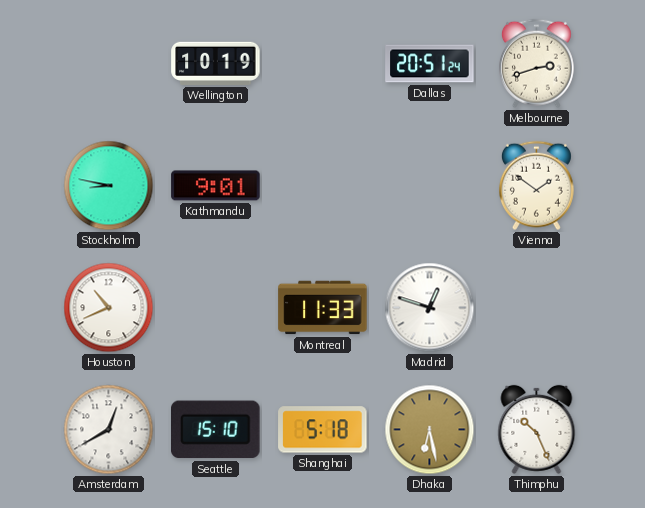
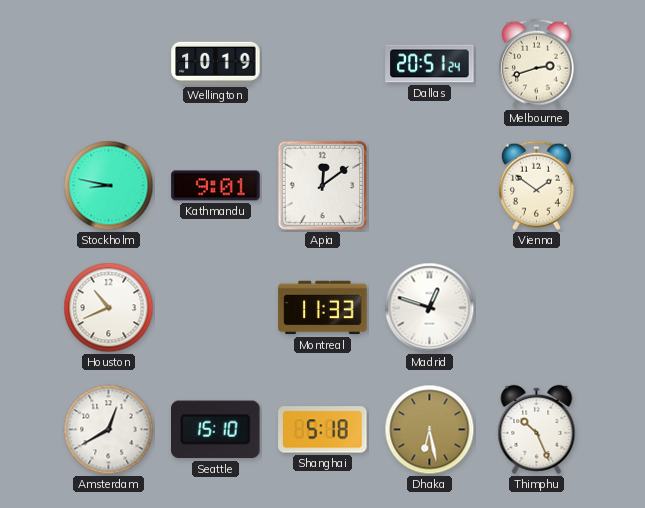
Apia: none -> 12:09
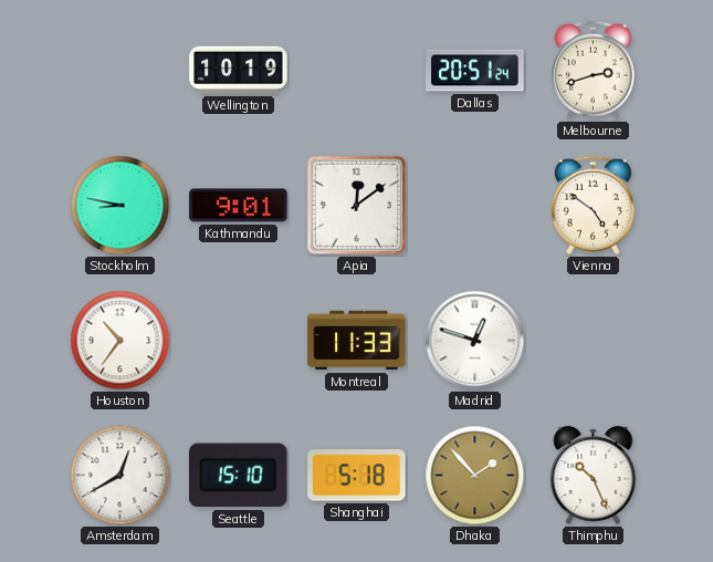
Vienna: 1:51 -> 4:51
Houston: 10:41 -> 10:36
Dhaka: 6:28 -> 1:53
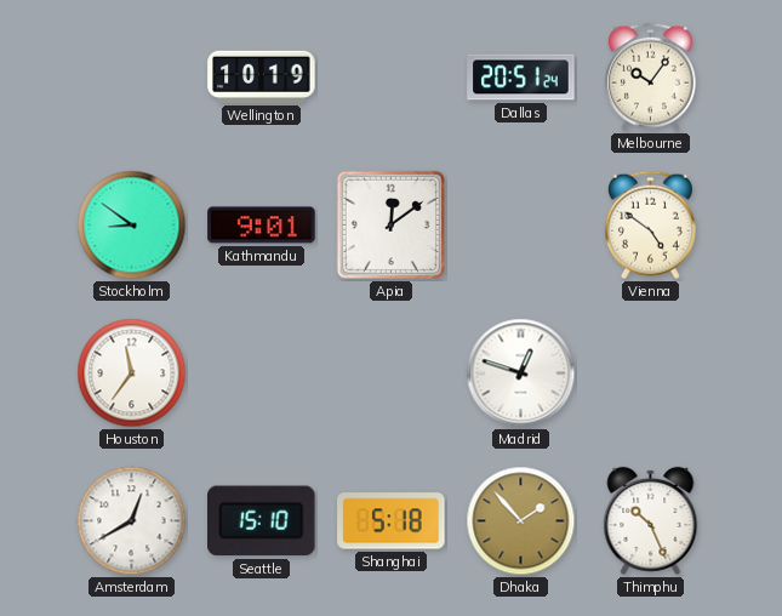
Melbourne: 2:42 -> 10:06
Stockholm: 8:47 -> 8:51
Houston: 10:36 -> 11:36
Montreal: 11:33 -> none
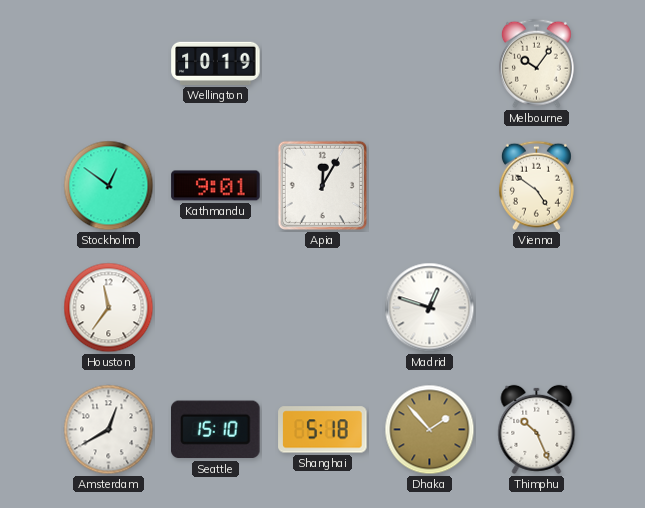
Dallas: 20:51 -> none
Stockholm: 8:51 -> 12:51
Apia: 12:09 -> 12:05
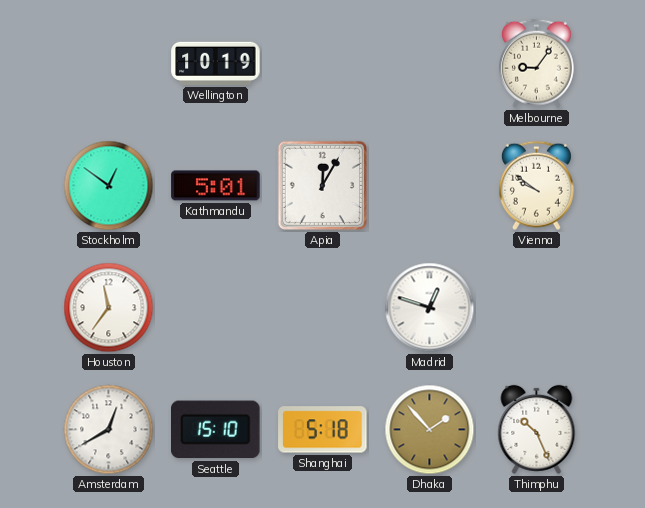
Melbourne: 10:06 -> 9:06
Kathmandu: 9:01 -> 5:01
Vienna: 4:51 -> 9:51
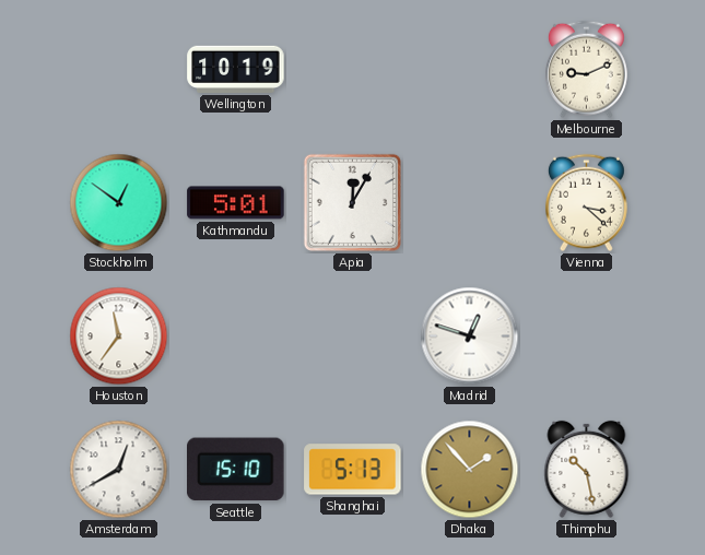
Melbourne: 9:06 -> 9:11
Vienna: 9:51 -> 3:22
Shanghai: 5:18 -> 5:13
Thimphu: 10:26 -> 10:28
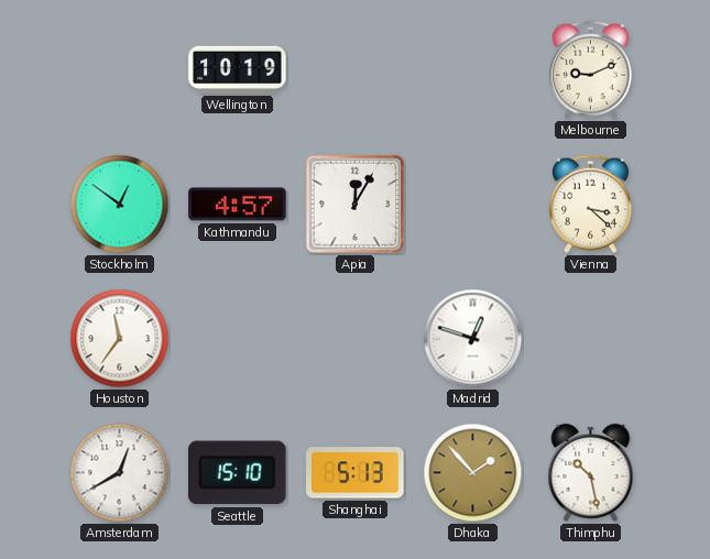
Kathmandu: 5:01 -> 4:57
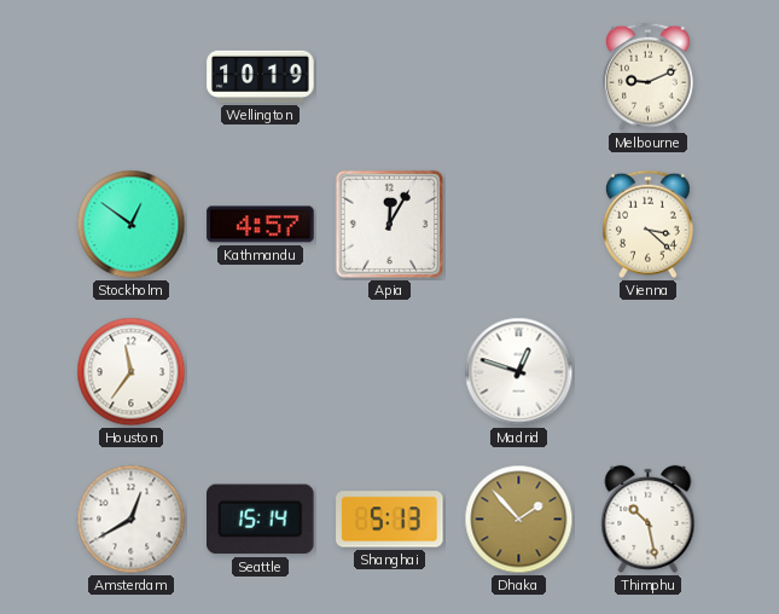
Seattle: 15:10 -> 15:14
